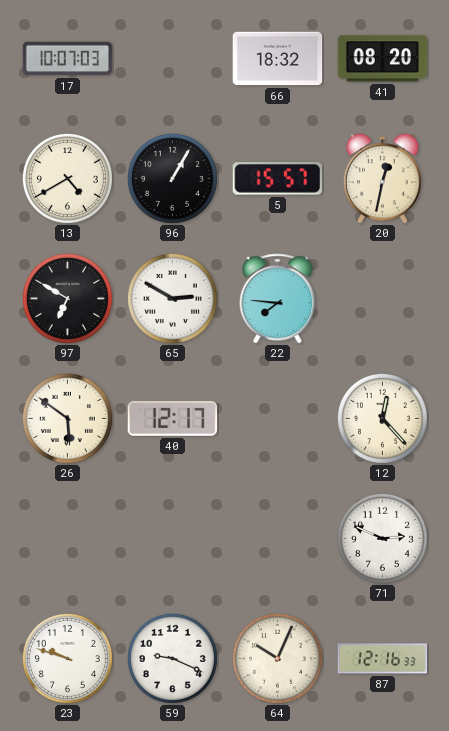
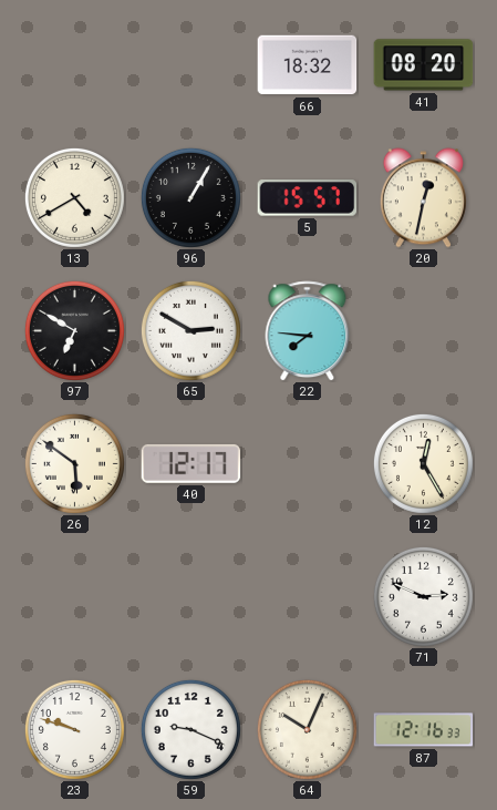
17: 10:07 -> none
12: 12:23 -> 12:25
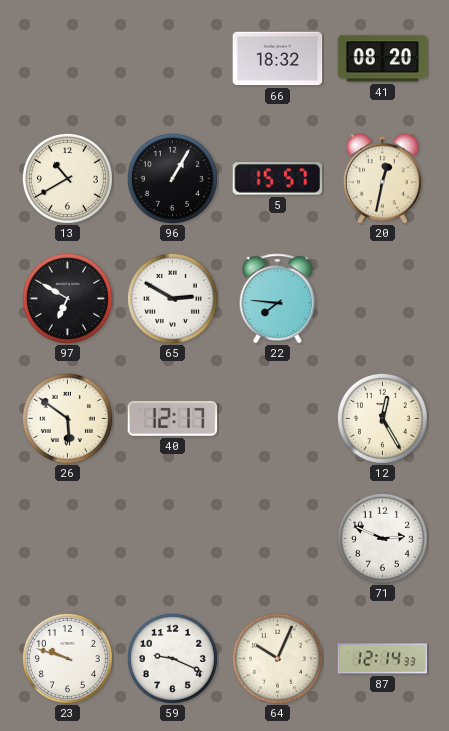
13: 4:40 -> 10:40
87: 12:16 -> 12:14
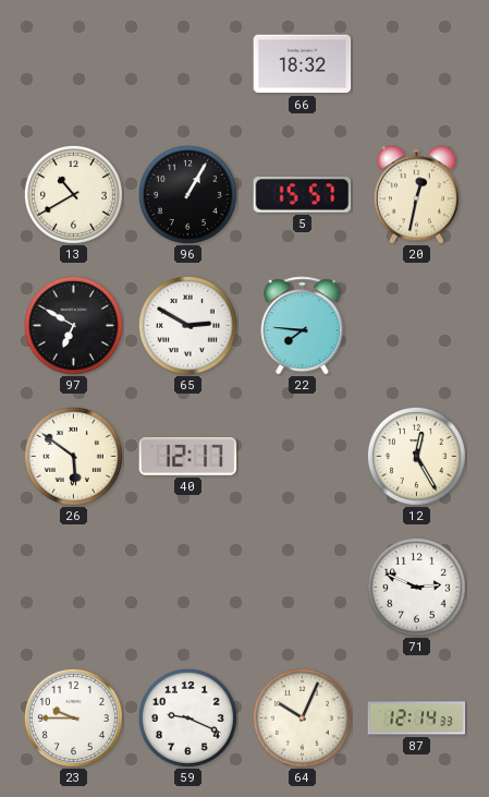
41: 08:20 -> none
23: 9:48 -> 9:45
